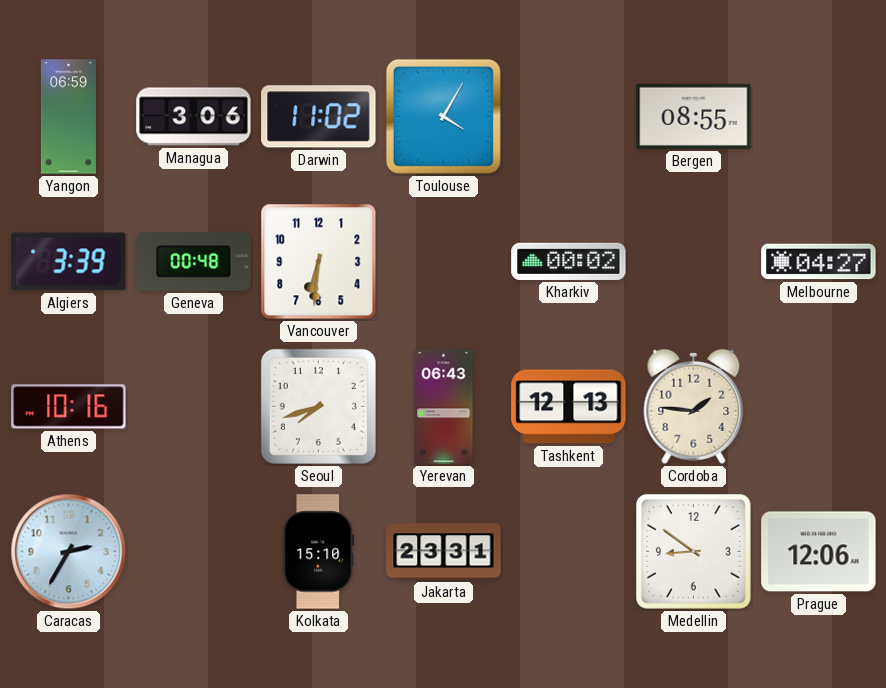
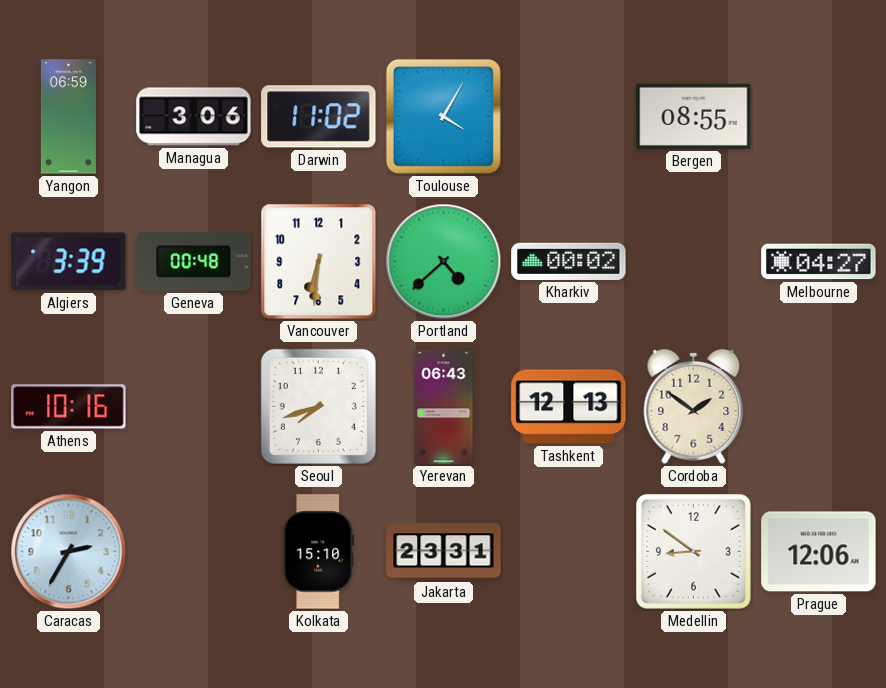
Portland: none -> 4:38
Cordoba: 1:46 -> 1:51
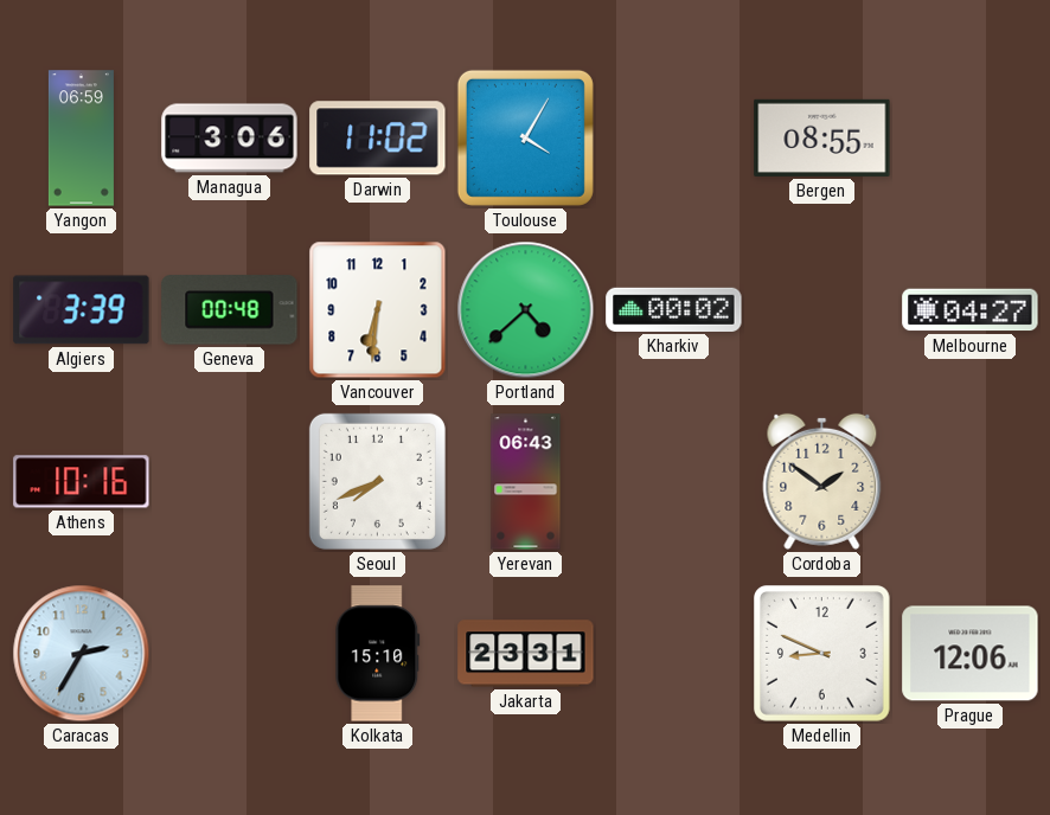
Seoul: 7:42 -> 7:41
Tashkent: 12:13 -> none
Medellin: 8:51 -> 8:49
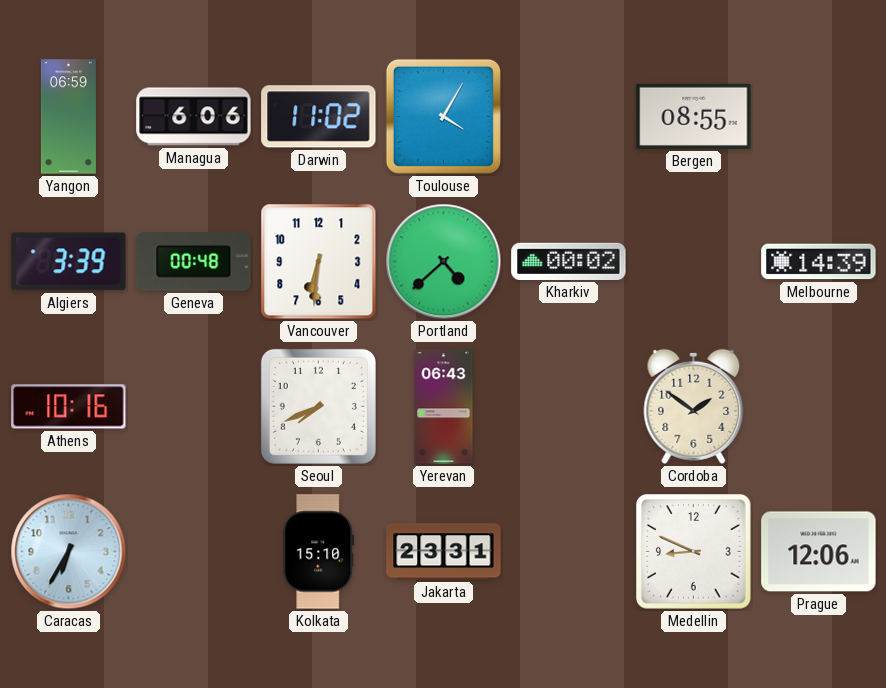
Managua: 3:06 -> 6:06
Melbourne: 04:27 -> 14:39
Caracas: 2:35 -> 6:35
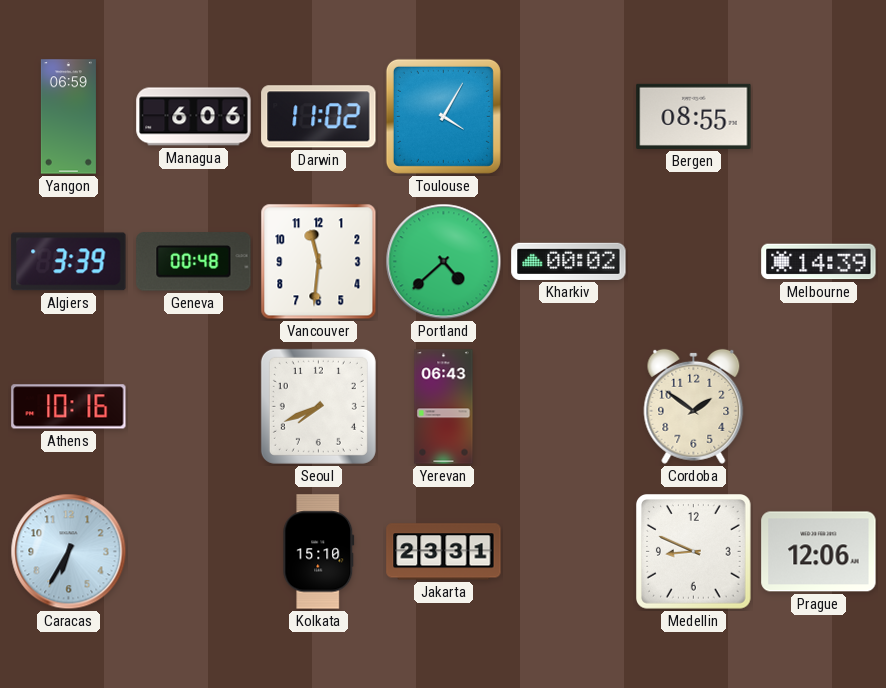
Vancouver: 6:31 -> 11:31
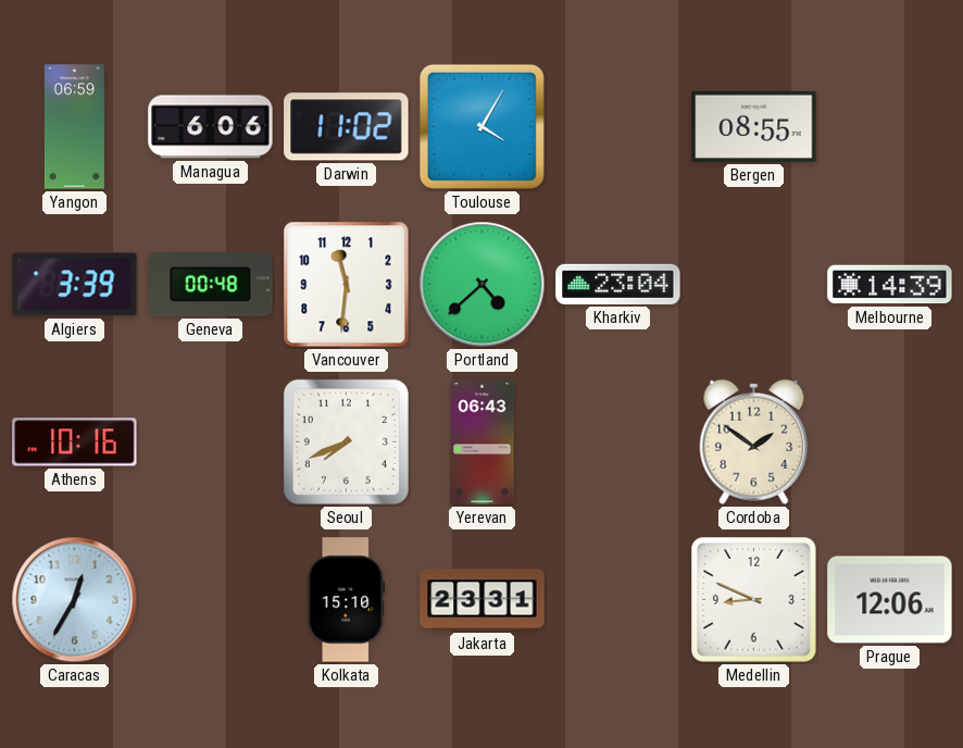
Kharkiv: 00:02 -> 23:04
Caracas: 6:35 -> 12:35
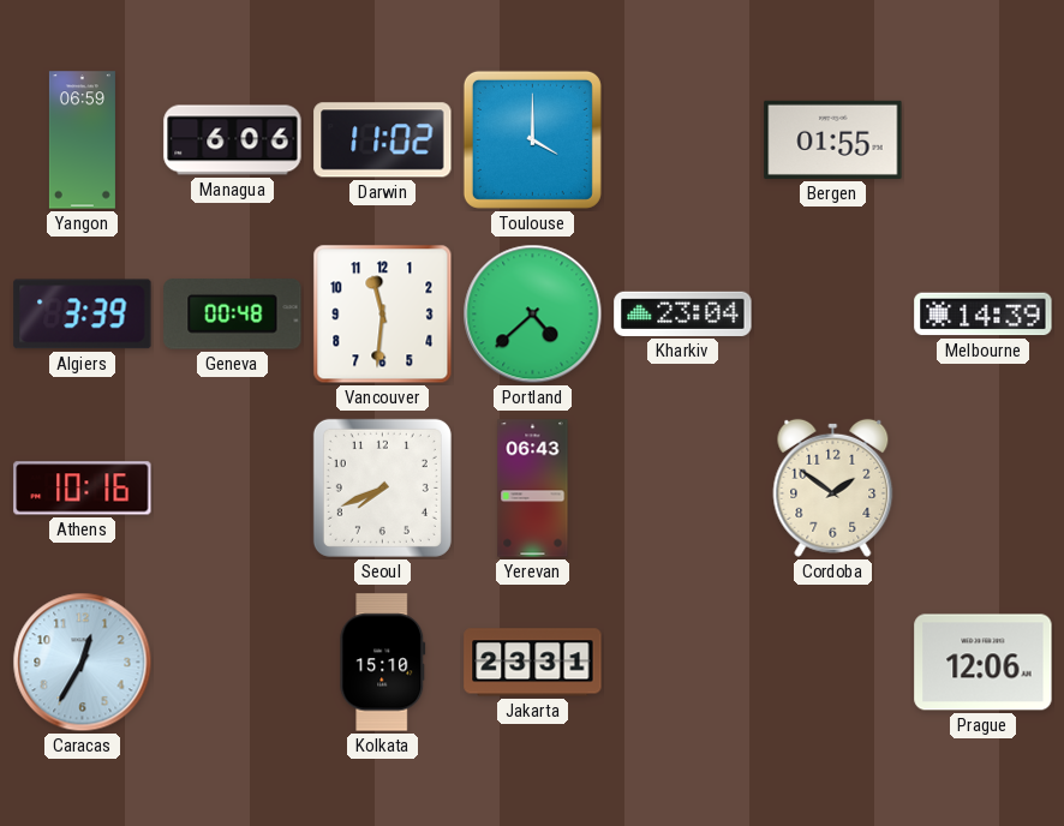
Toulouse: 4:05 -> 4:00
Bergen: 08:55 -> 01:55
Medellin: 8:49 -> none
